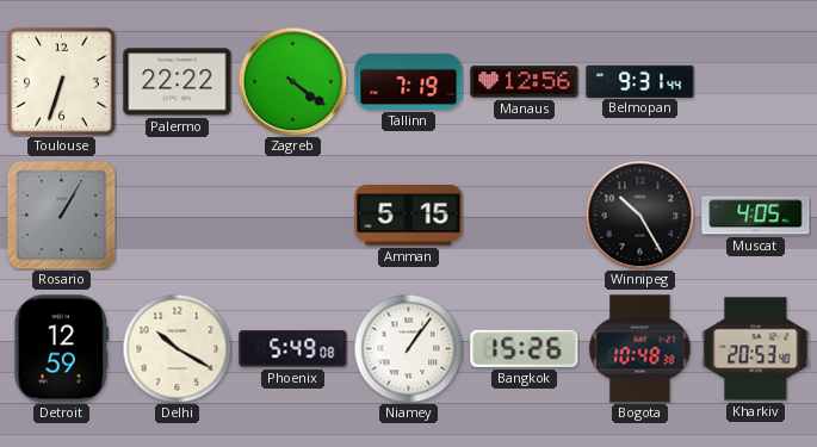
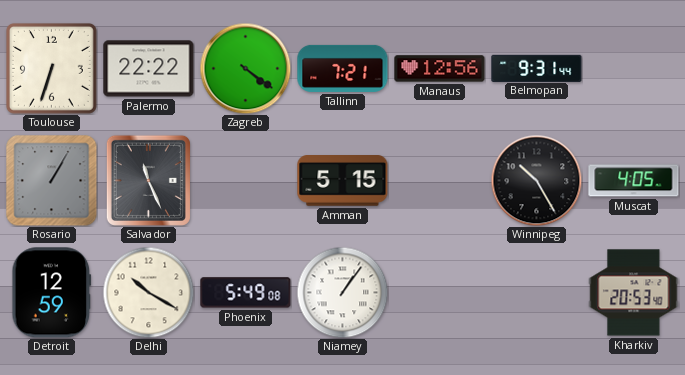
Tallinn: 7:19 -> 7:21
Salvador: none -> 11:26
Bangkok: 15:26 -> none
Bogota: 10:48 -> none
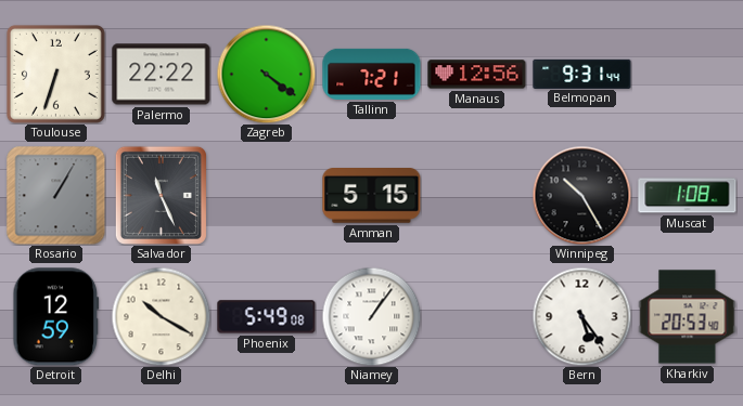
Muscat: 4:05 -> 1:08
Bern: none -> 5:24
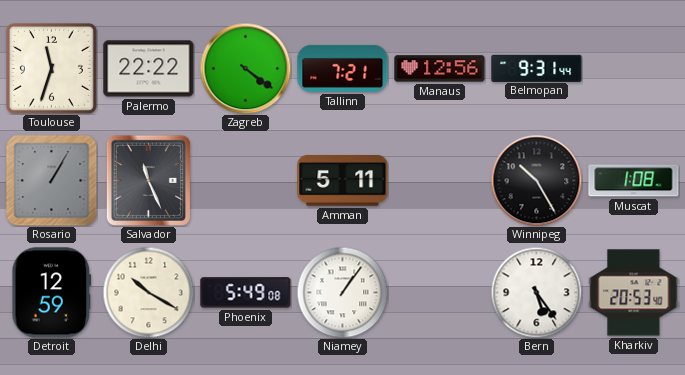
Toulouse: 6:33 -> 11:33
Amman: 5:15 -> 5:11
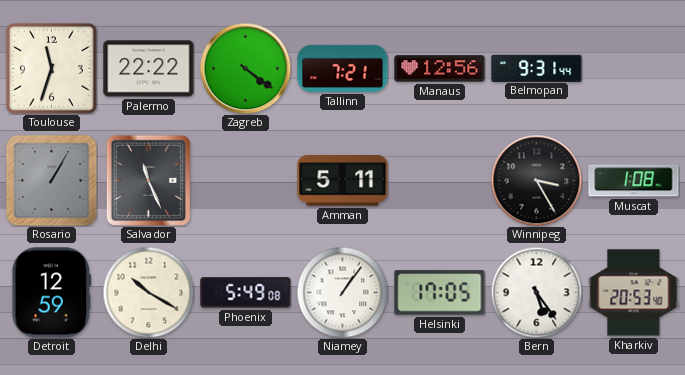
Winnipeg: 10:25 -> 3:25
Helsinki: none -> 17:05
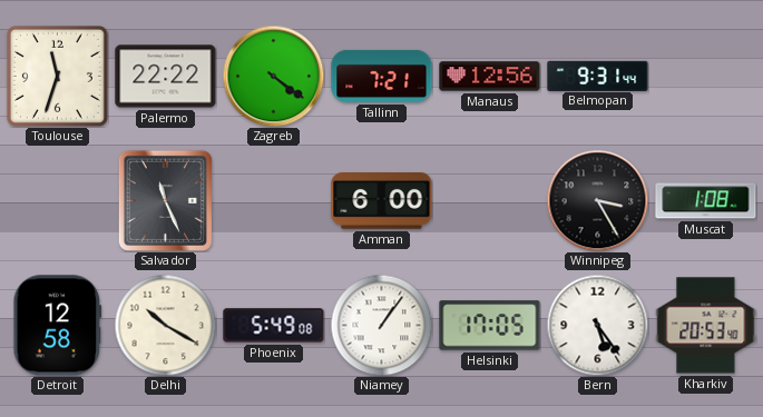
Rosario: 1:05 -> none
Amman: 5:11 -> 6:00
Detroit: 12:59 -> 12:58
